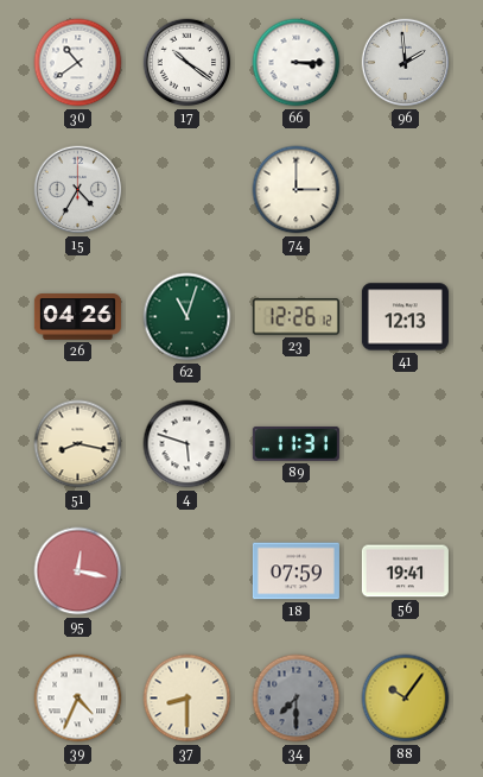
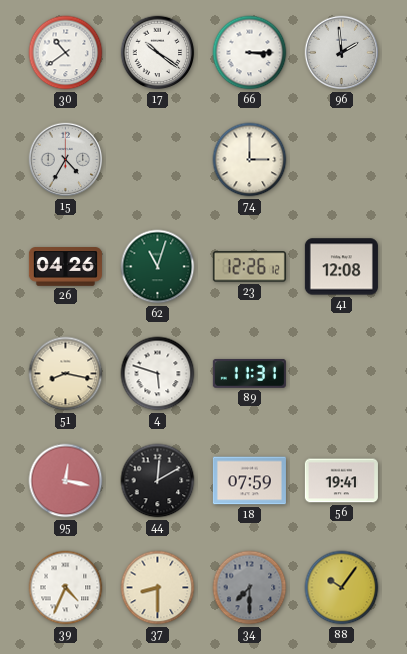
41: 12:13 -> 12:08
44: none -> 12:10
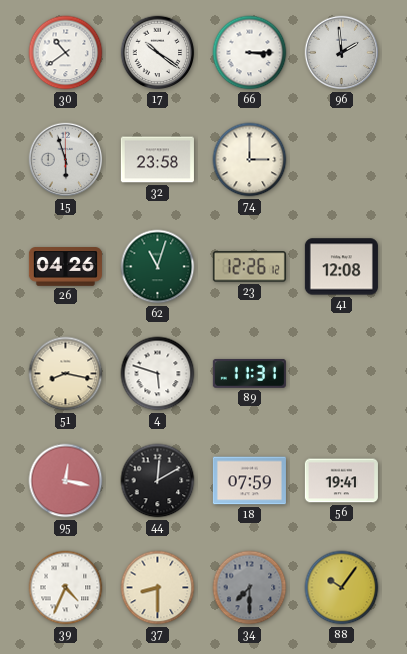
15: 4:35 -> 5:57
32: none -> 23:58
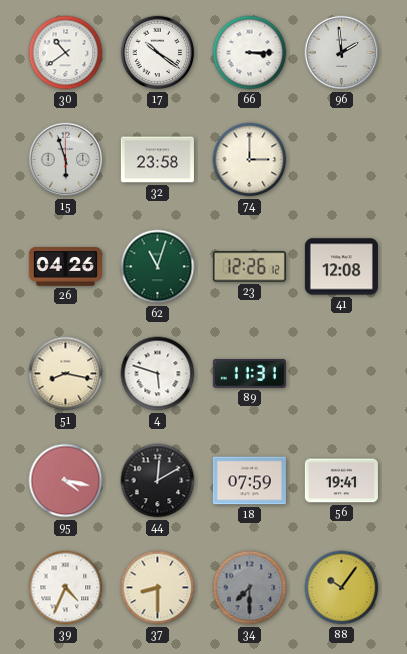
95: 12:17 -> 4:17
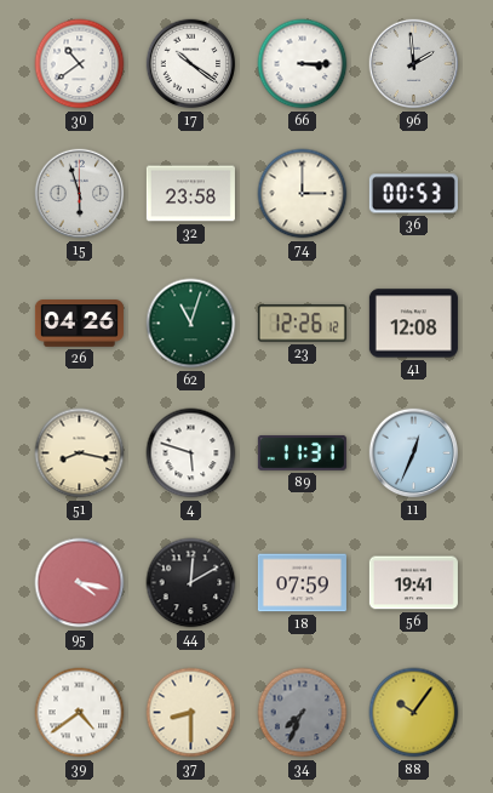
36: none -> 00:53
11: none -> 12:34
39: 4:34 -> 4:39
34: 7:30 -> 7:34
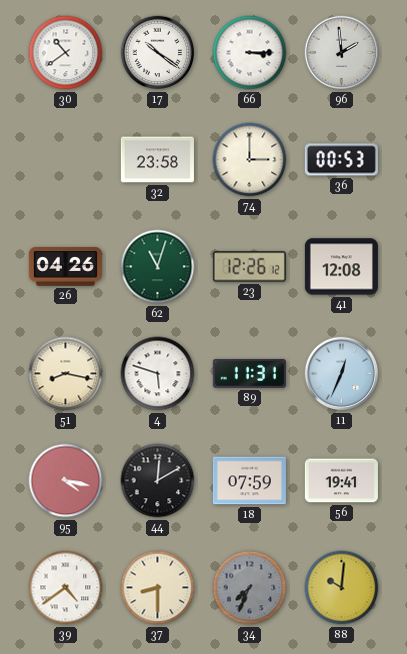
15: 5:57 -> none
88: 10:06 -> 10:01
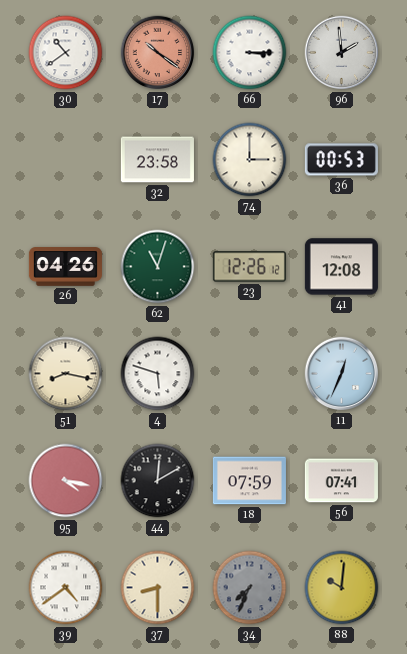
17 dial: white -> salmon
89: 11:31 -> none
56: 19:41 -> 07:41
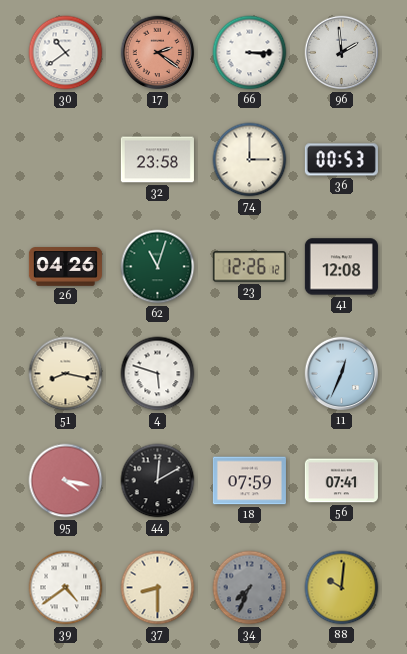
17: 10:21 -> 2:21
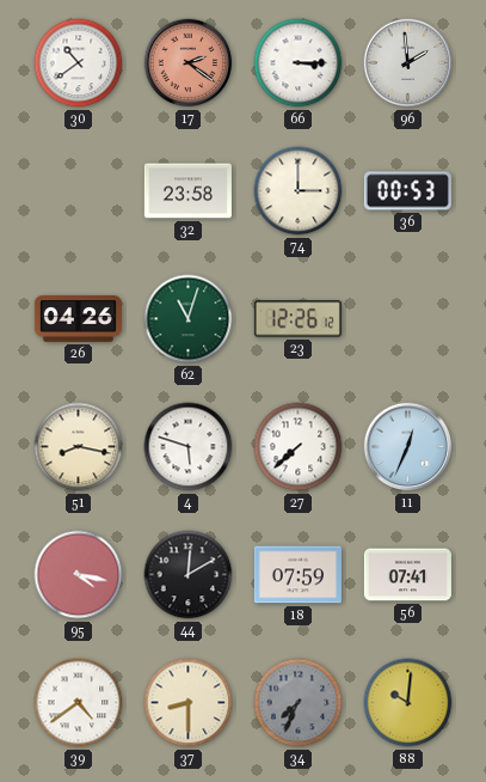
41: 12:08 -> none
27: none -> 7:38
